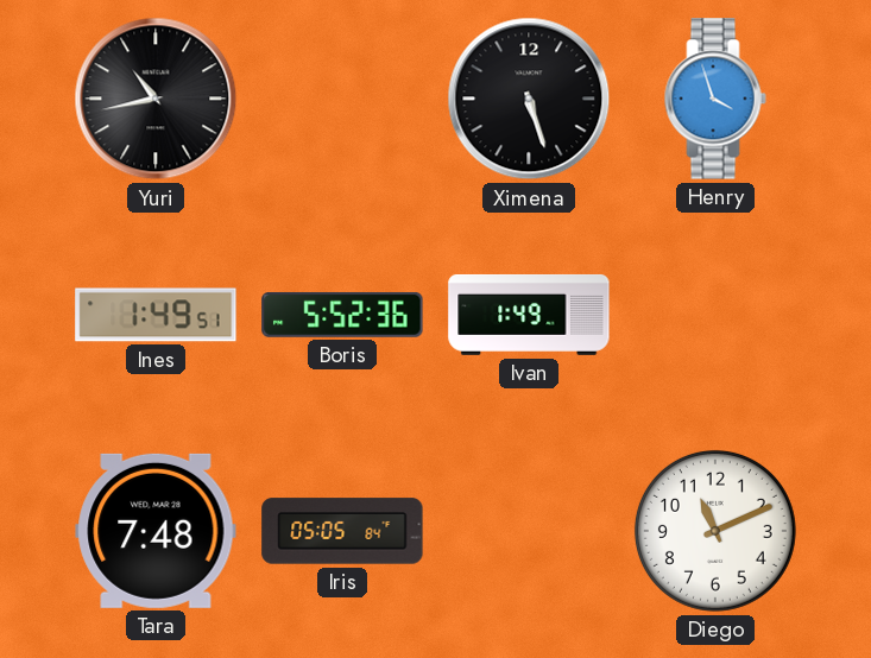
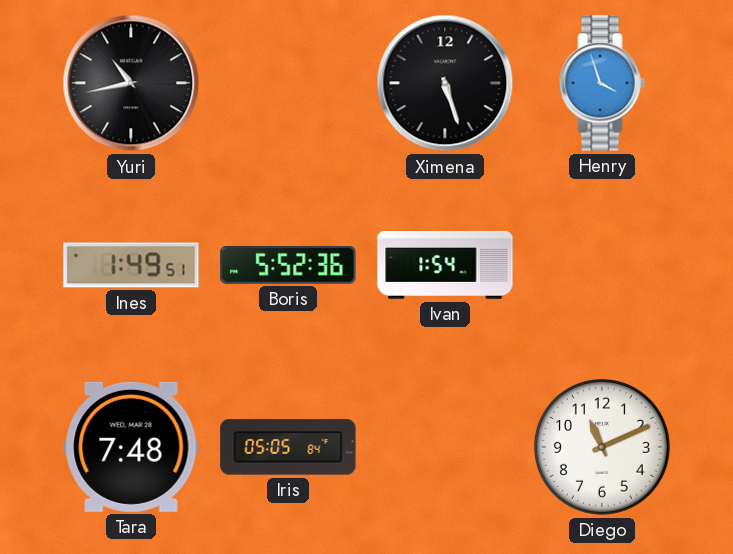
Ivan: 1:49 -> 1:54
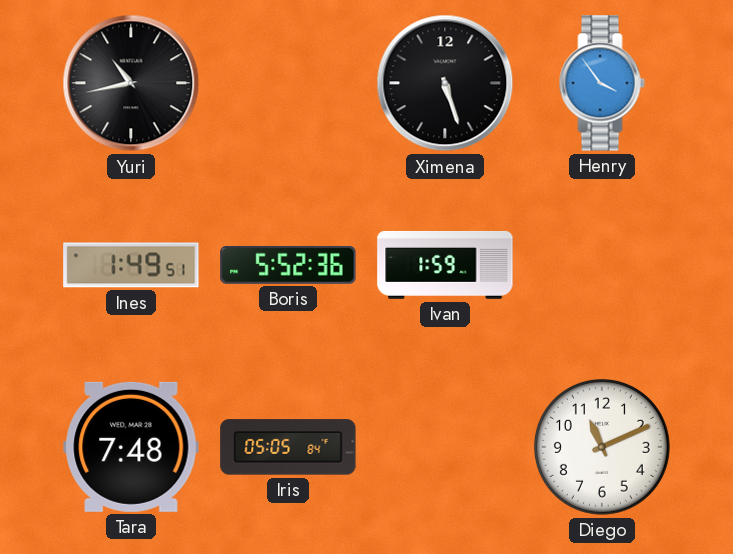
Henry: 3:57 -> 3:54
Ivan: 1:54 -> 1:59
